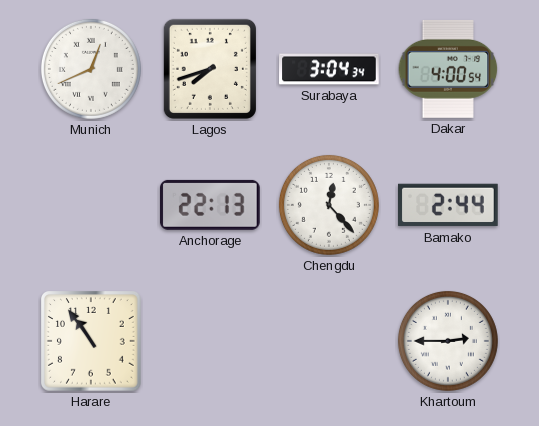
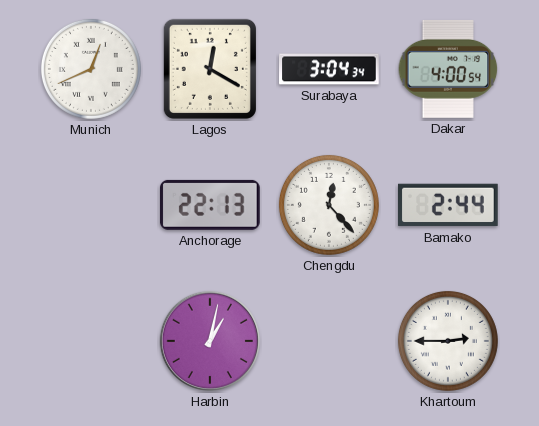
Lagos: 7:42 -> 12:20
Harare: 10:54 -> none
Harbin: none -> 1:02
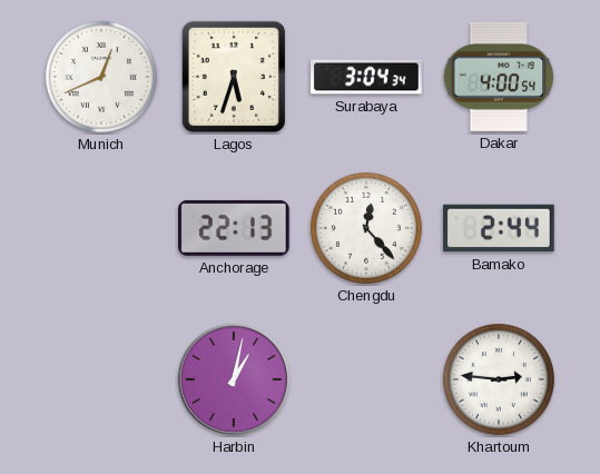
Lagos: 12:20 -> 5:33
Khartoum: 2:45 -> 2:46
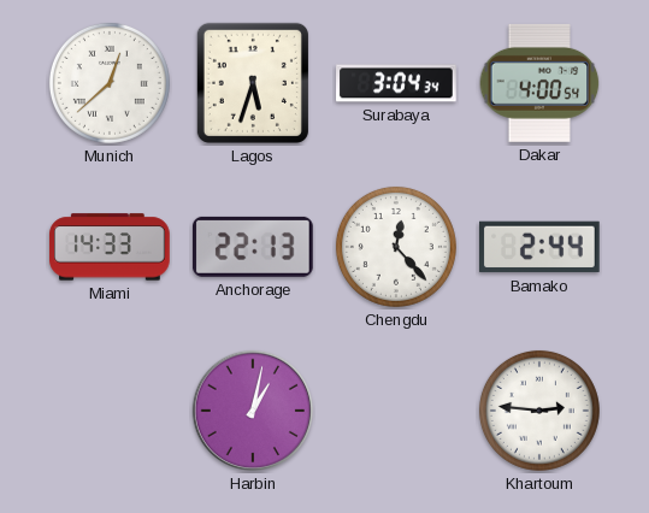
Munich: 12:41 -> 12:38
Miami: none -> 14:33
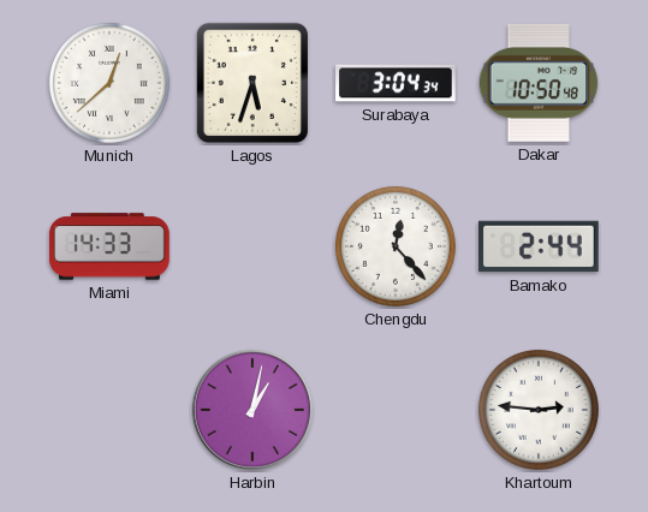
Dakar: 4:00 -> 10:50
Anchorage: 22:13 -> none
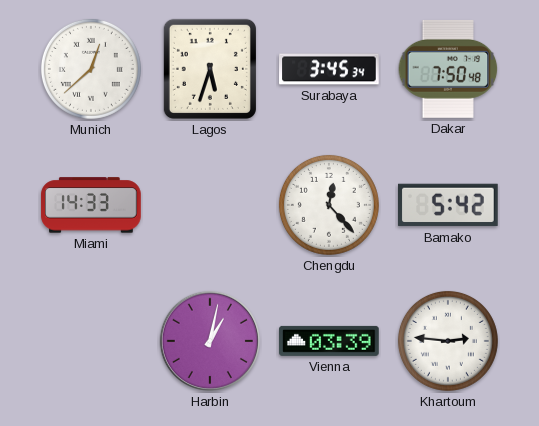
Surabaya: 3:04 -> 3:45
Dakar: 10:50 -> 7:50
Bamako: 2:44 -> 5:42
Vienna: none -> 03:39
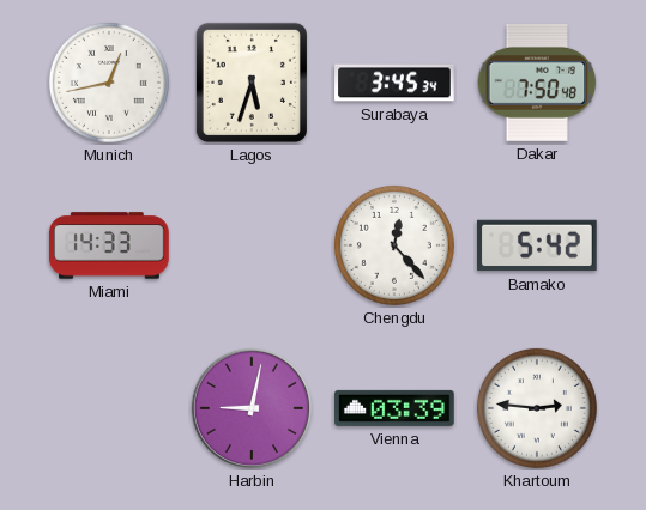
Munich: 12:38 -> 12:43
Harbin: 1:02 -> 9:02
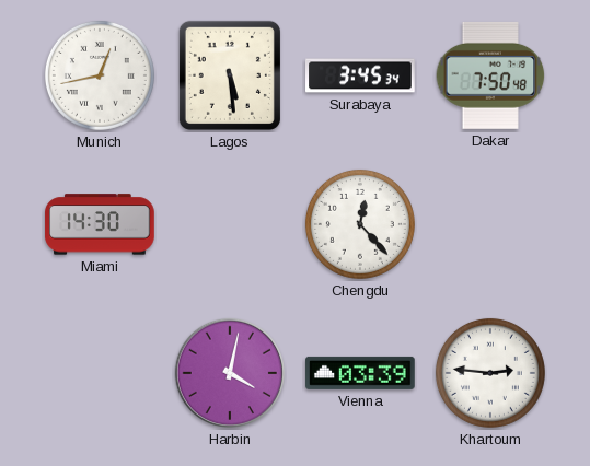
Lagos: 5:33 -> 5:29
Miami: 14:33 -> 14:30
Bamako: 5:42 -> none
Harbin: 9:02 -> 4:02
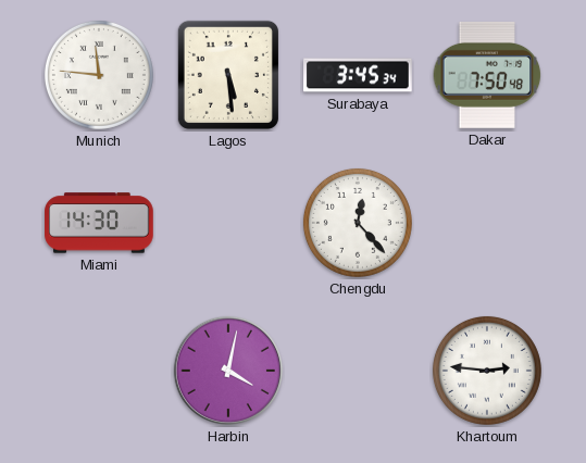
Munich: 12:43 -> 11:46
Vienna: 03:39 -> none
